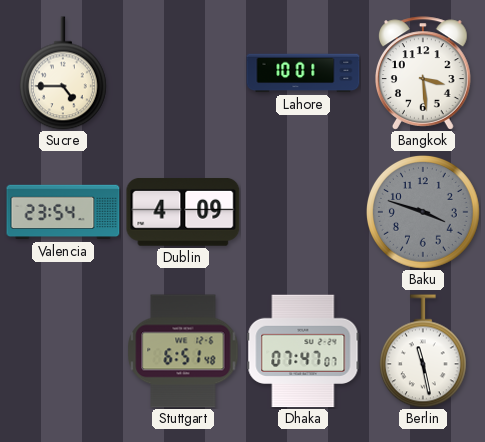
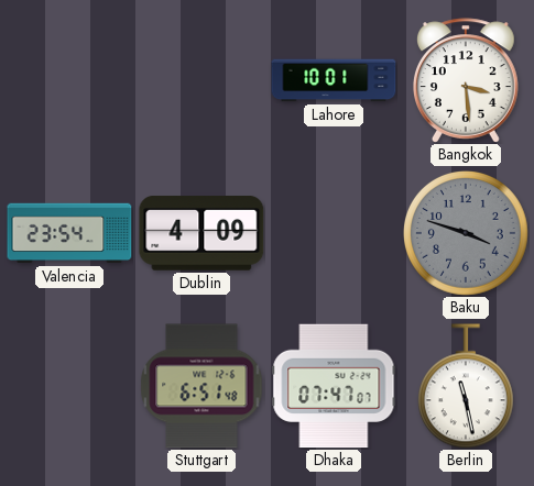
Sucre: 4:45 -> none
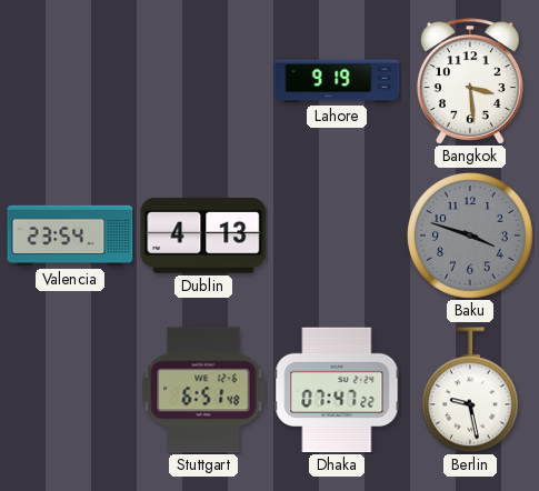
Lahore: 10:01 -> 9:19
Dublin: 4:09 -> 4:13
Dhaka: 07:47:07 -> 07:47:22
Berlin: 11:28 -> 9:28
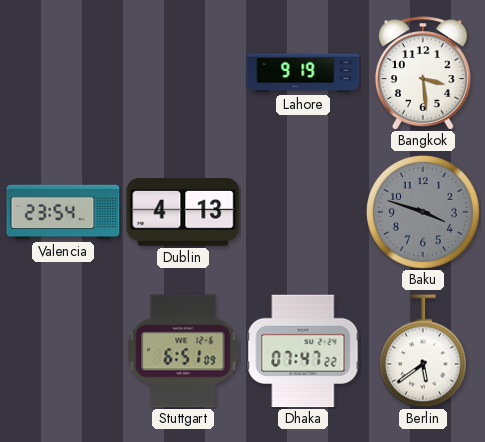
Stuttgart: 6:51:48 -> 6:51:09
Berlin: 9:28 -> 5:39
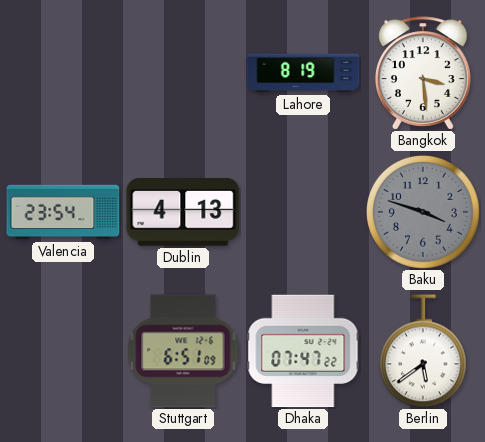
Lahore: 9:19 -> 8:19
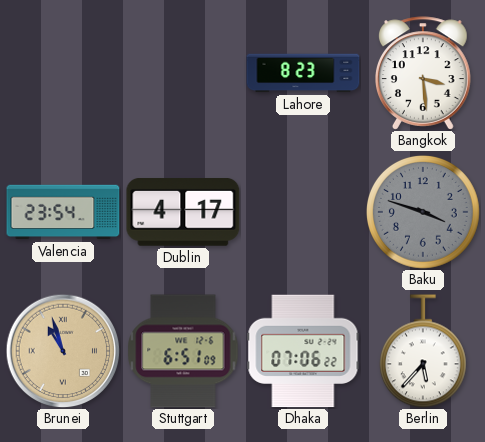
Lahore: 8:19 -> 8:23
Dublin: 4:13 -> 4:17
Brunei: none -> 10:57
Dhaka: 07:47 -> 07:06
Berlin: 5:39 -> 5:37
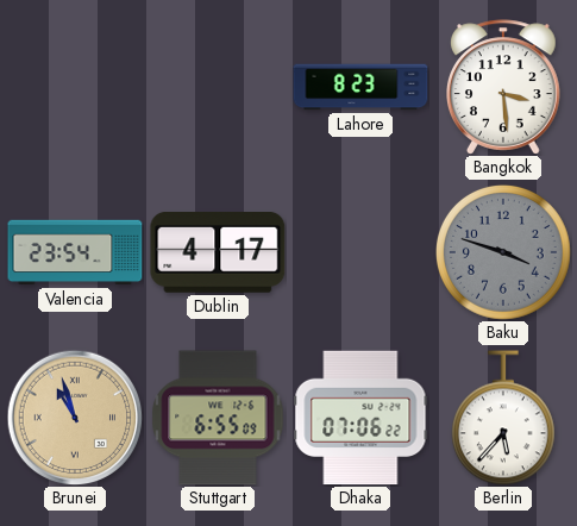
Stuttgart: 6:51 -> 6:55
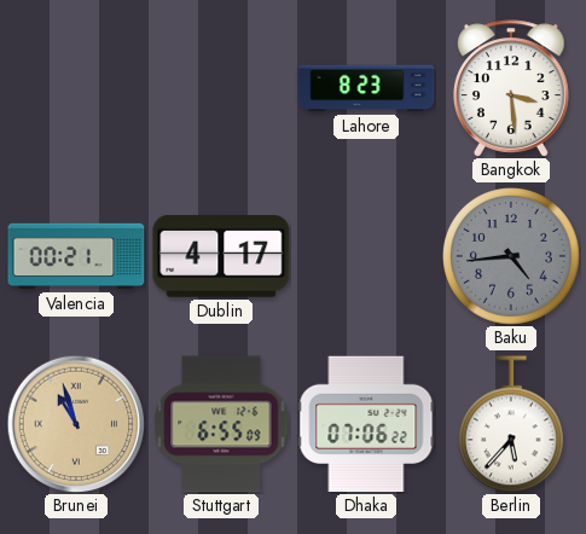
Valencia: 23:54 -> 00:21
Baku: 3:48 -> 4:44
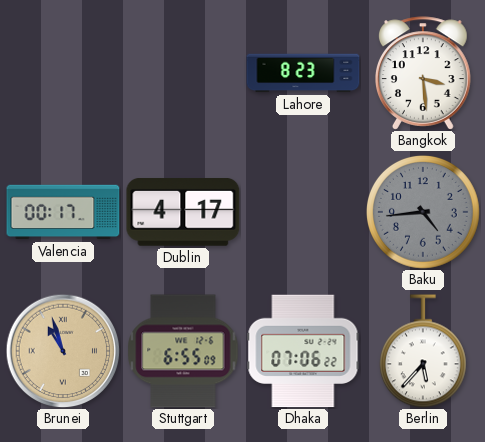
Valencia: 00:21 -> 00:17
